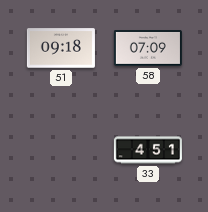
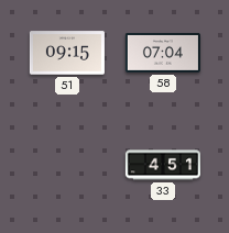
51: 09:18 -> 09:15
58: 07:09 -> 07:04
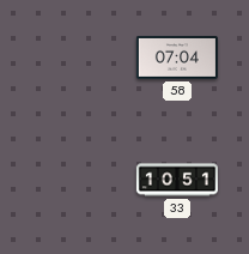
51: 09:15 -> none
33: 4:51 -> 10:51
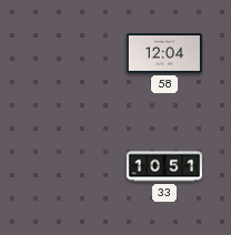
58: 07:04 -> 12:04
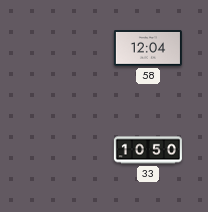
33: 10:51 -> 10:50
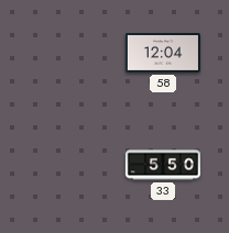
33: 10:50 -> 5:50
